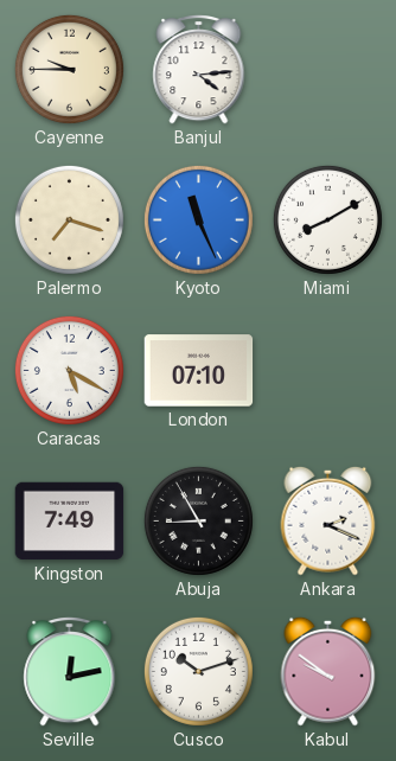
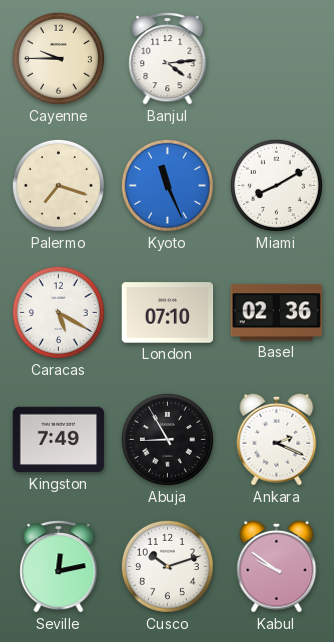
Basel: none -> 02:36
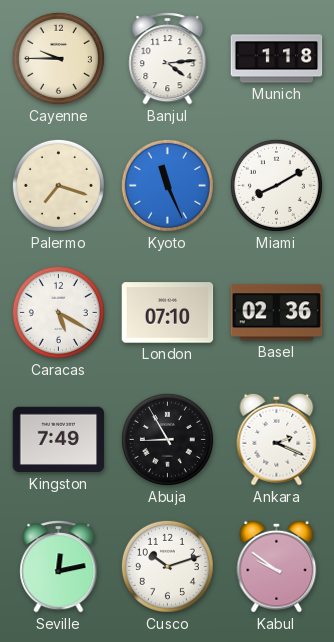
Munich: none -> 1:18
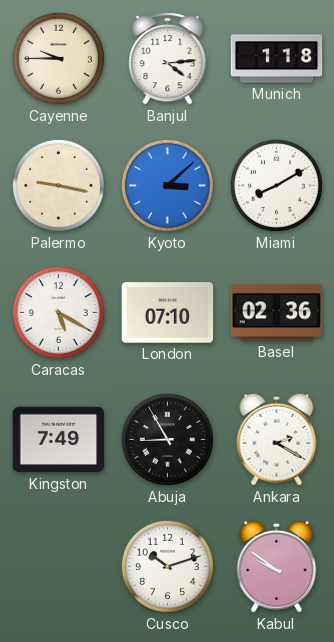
Palermo: 7:18 -> 9:17
Kyoto: 11:26 -> 3:08
Ankara: 2:19 -> 2:20
Seville: 12:13 -> none
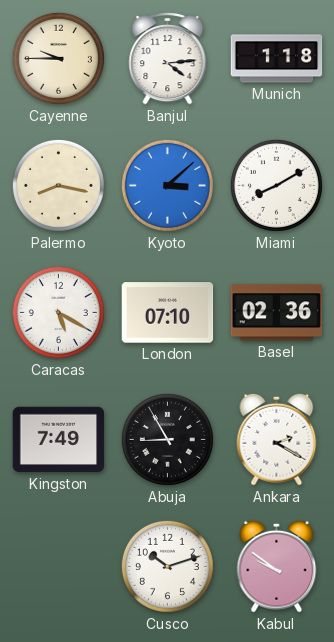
Palermo: 9:17 -> 8:17
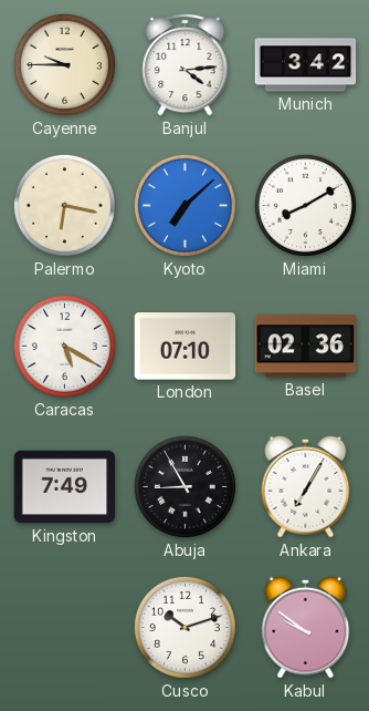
Munich: 1:18 -> 3:42
Palermo: 8:17 -> 6:17
Kyoto: 3:08 -> 7:08
Ankara: 2:20 -> 7:05
